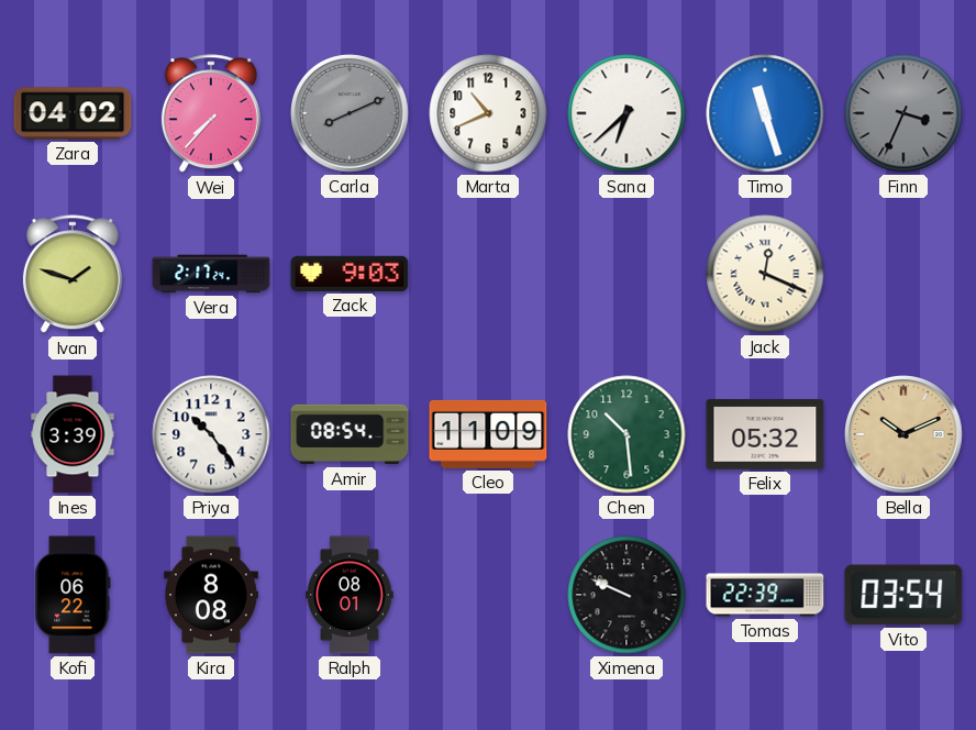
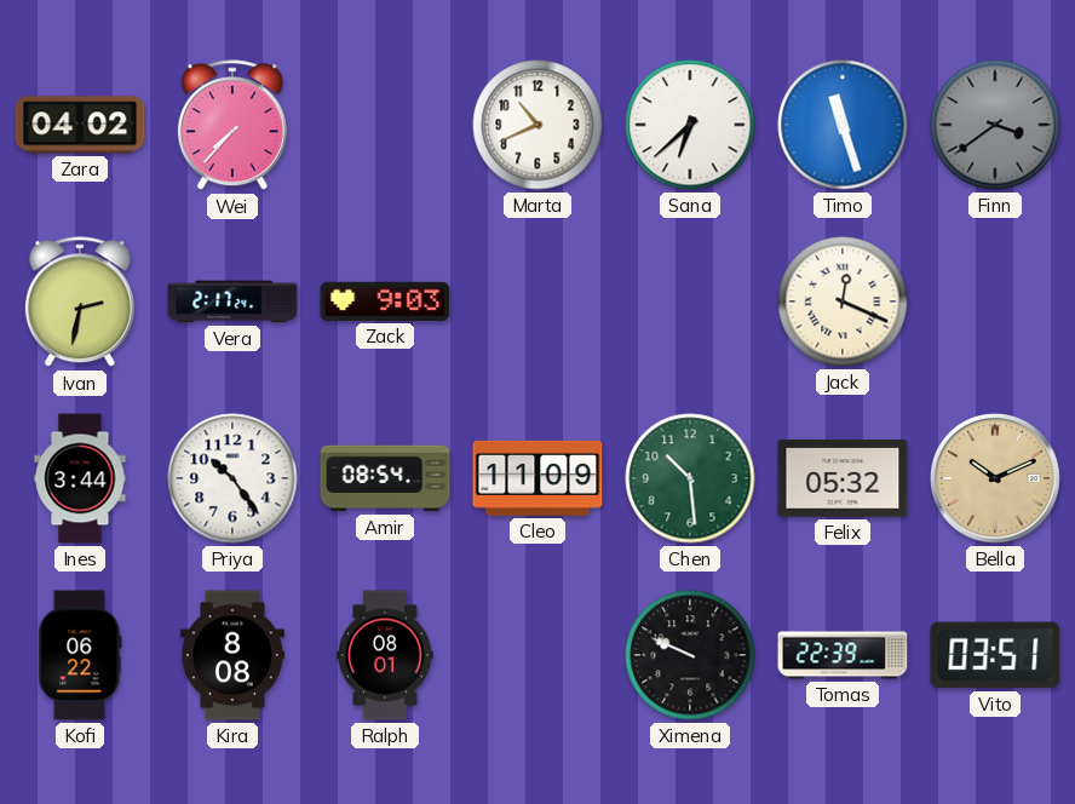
Carla: 8:11 -> none
Finn: 3:34 -> 3:39
Ivan: 1:48 -> 2:32
Ines: 3:39 -> 3:44
Vito: 03:54 -> 03:51
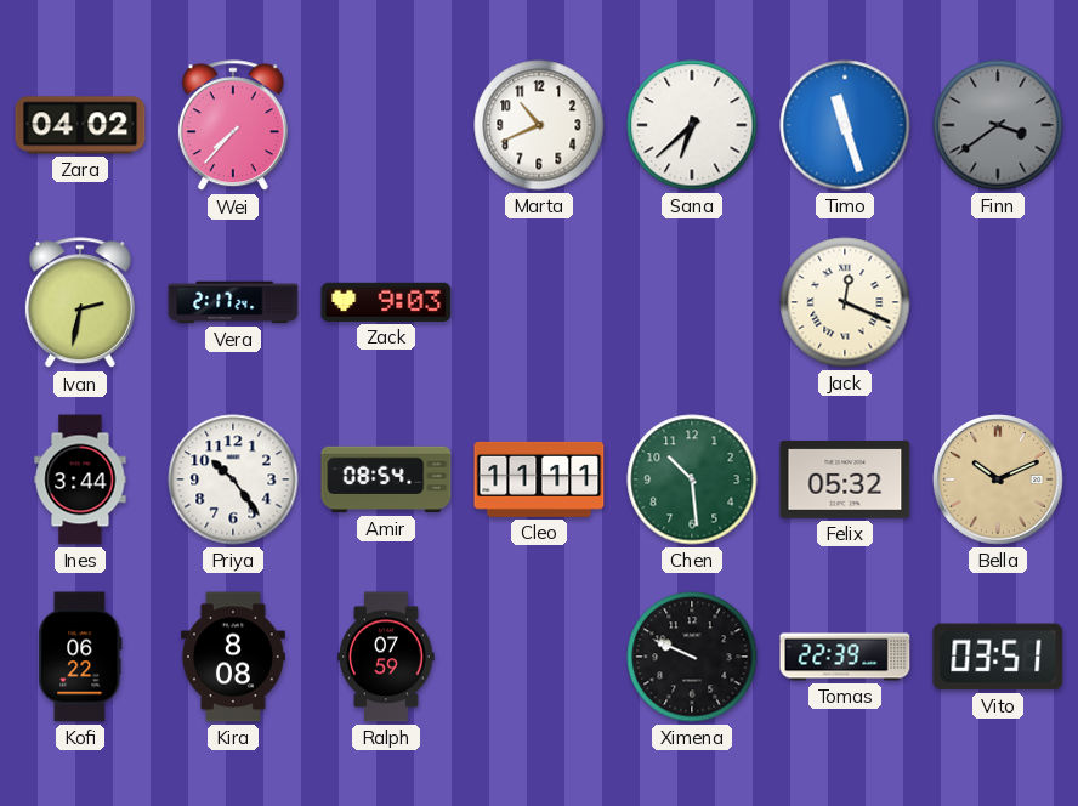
Cleo: 11:09 -> 11:11
Ralph: 08:01 -> 07:59
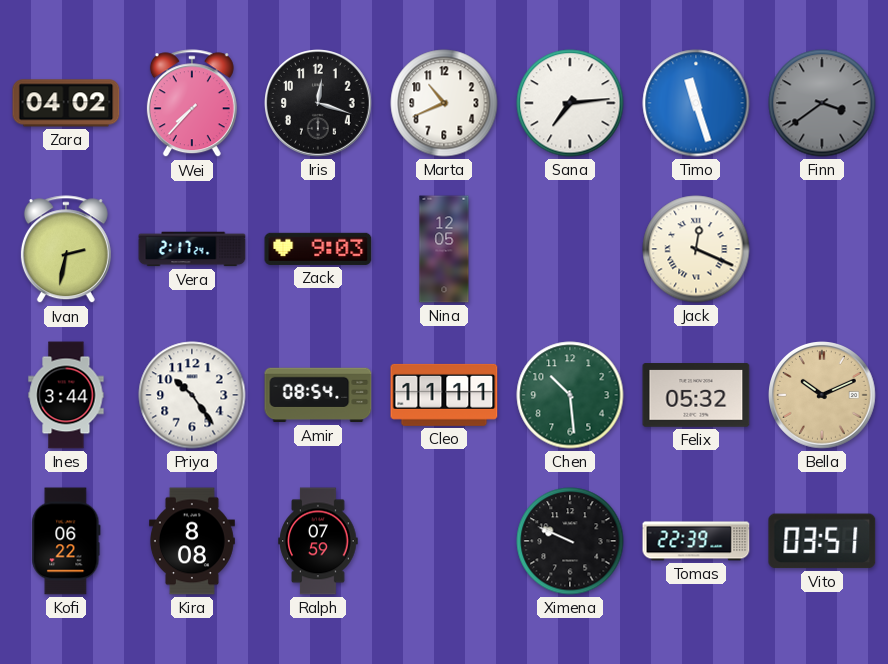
Iris: none -> 12:18
Sana: 6:38 -> 7:14
Nina: none -> 12:05
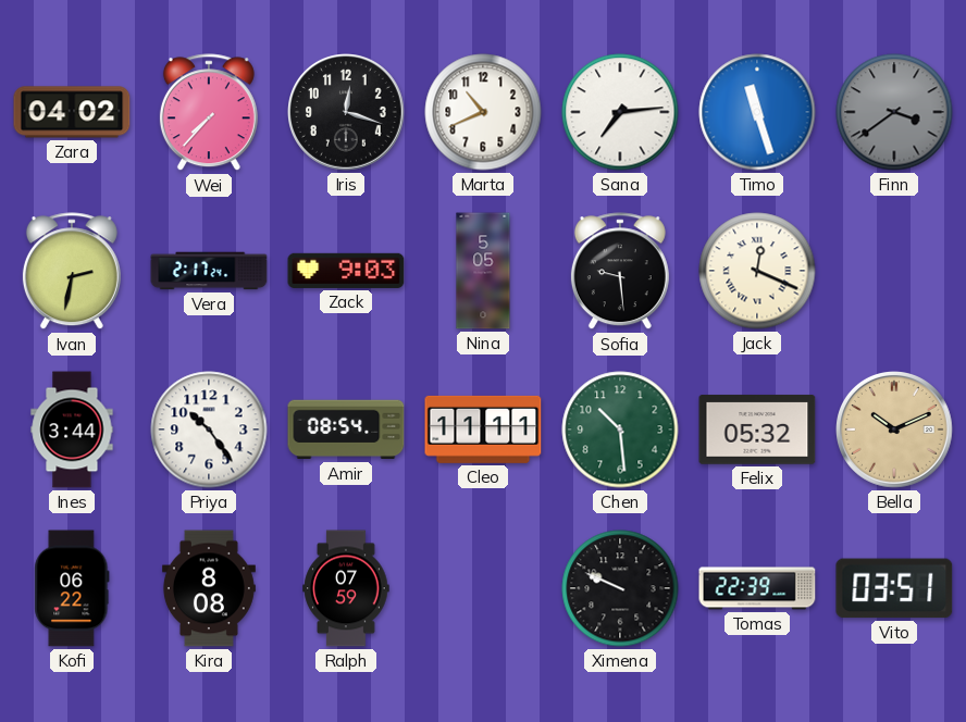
Nina: 12:05 -> 5:05
Sofia: none -> 9:29
